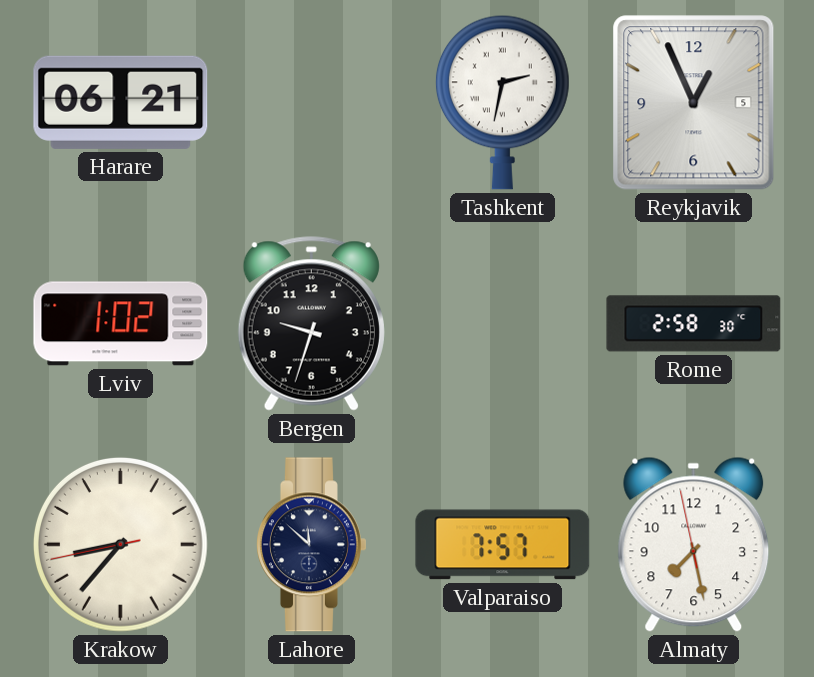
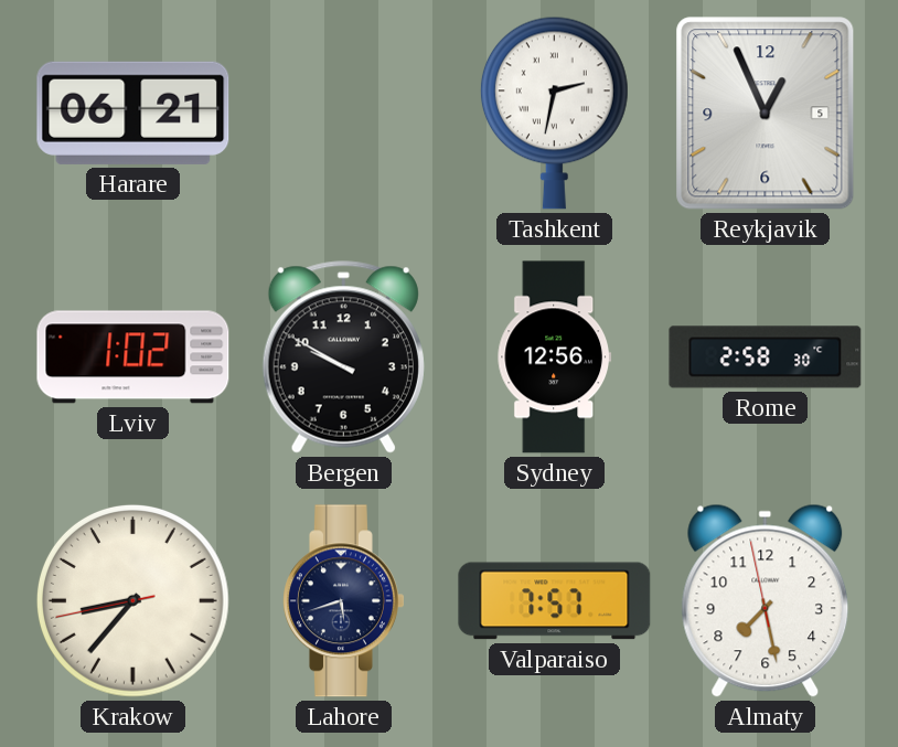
Bergen: 9:33 -> 9:50
Sydney: none -> 12:56
Lahore: 11:52 -> 5:42
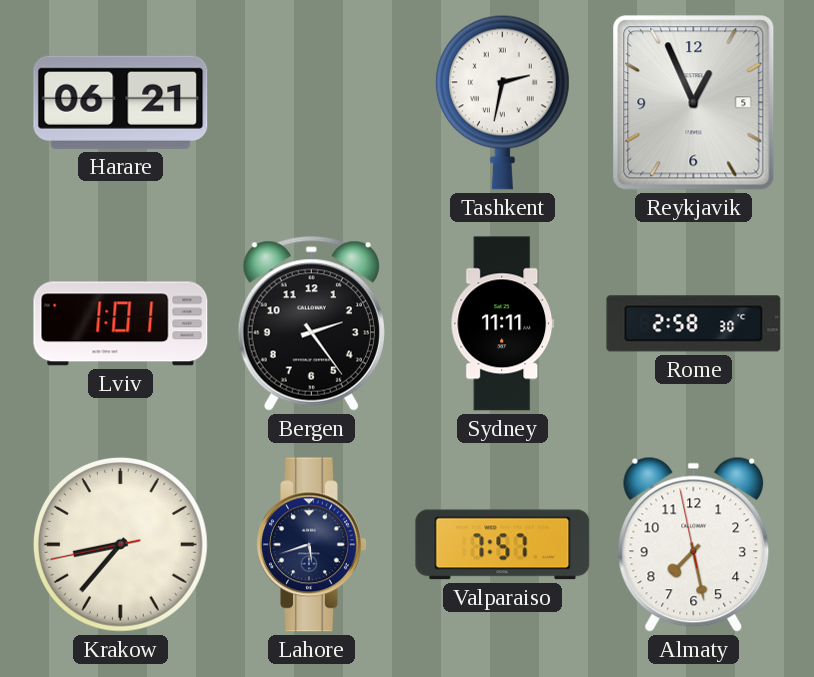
Lviv: 1:02 -> 1:01
Bergen: 9:50 -> 2:24
Sydney: 12:56 -> 11:11
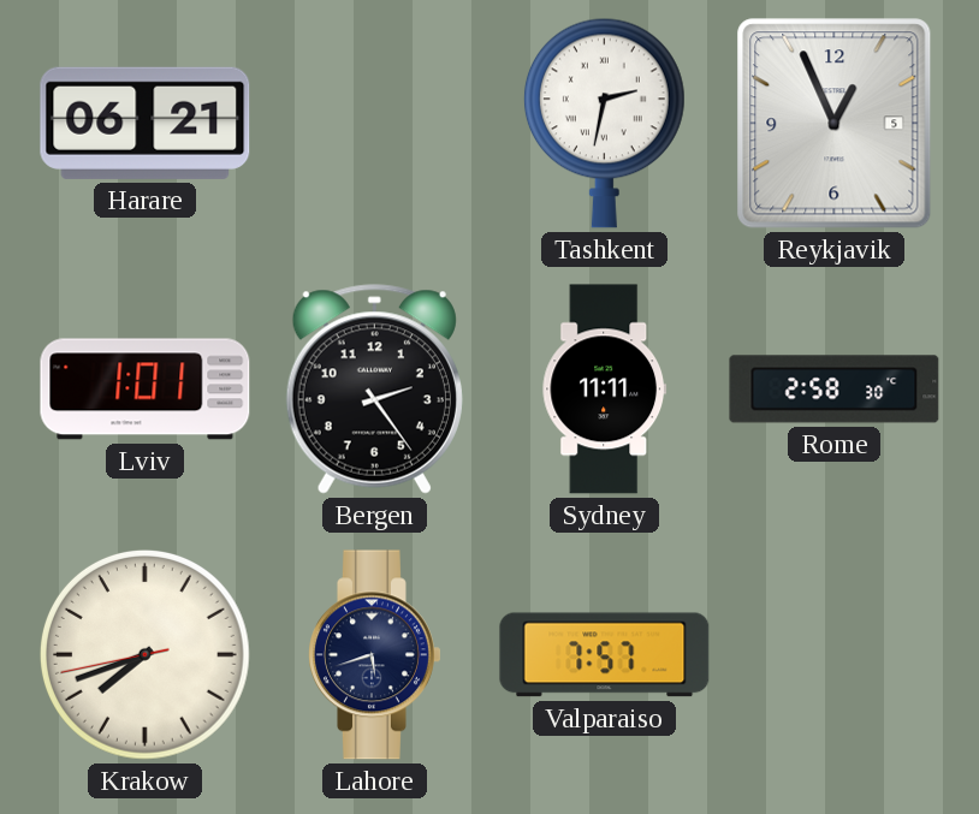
Krakow: 8:36 -> 7:41
Almaty: 7:27 -> none
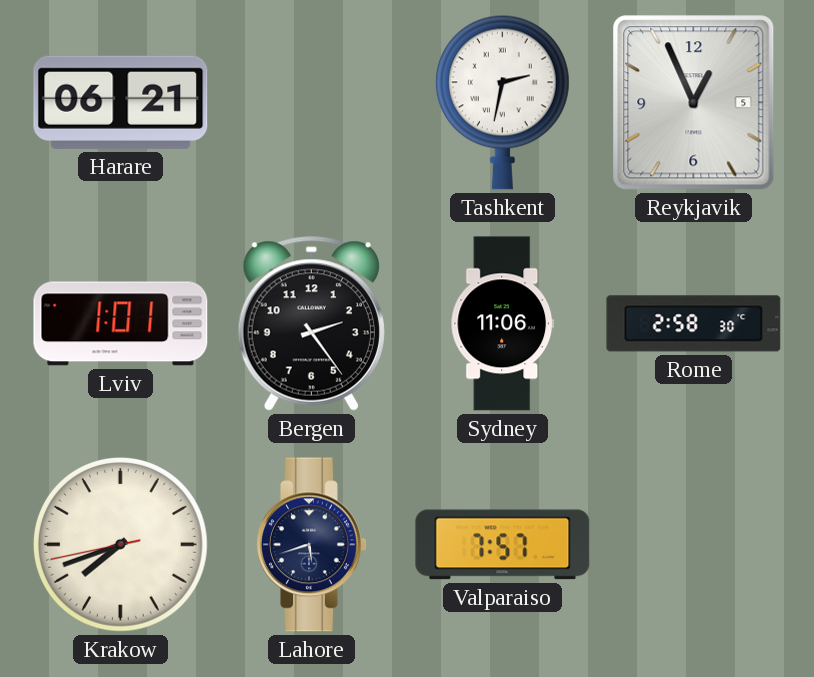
Sydney: 11:11 -> 11:06
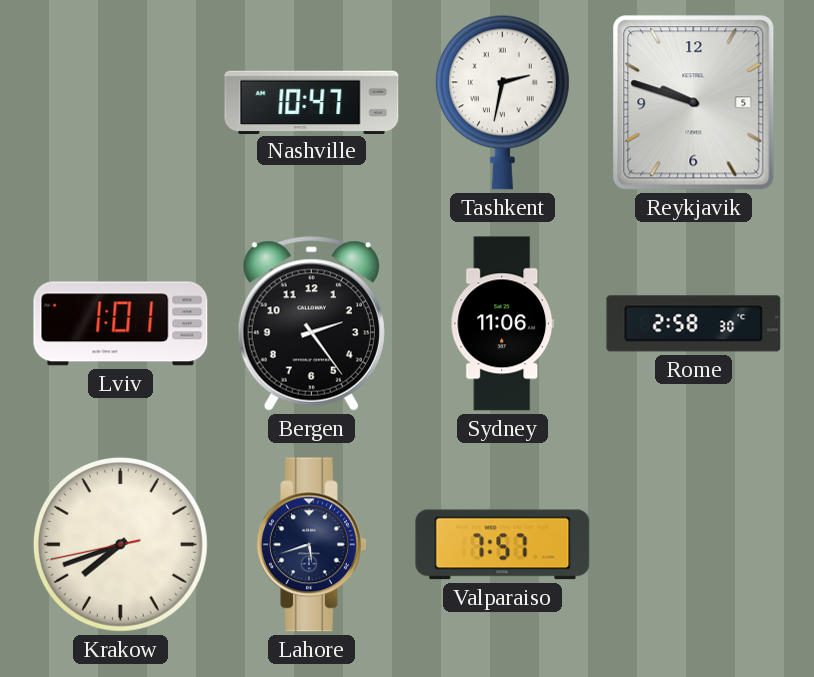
Harare: 06:21 -> none
Nashville: none -> 10:47
Reykjavik: 12:56 -> 9:48
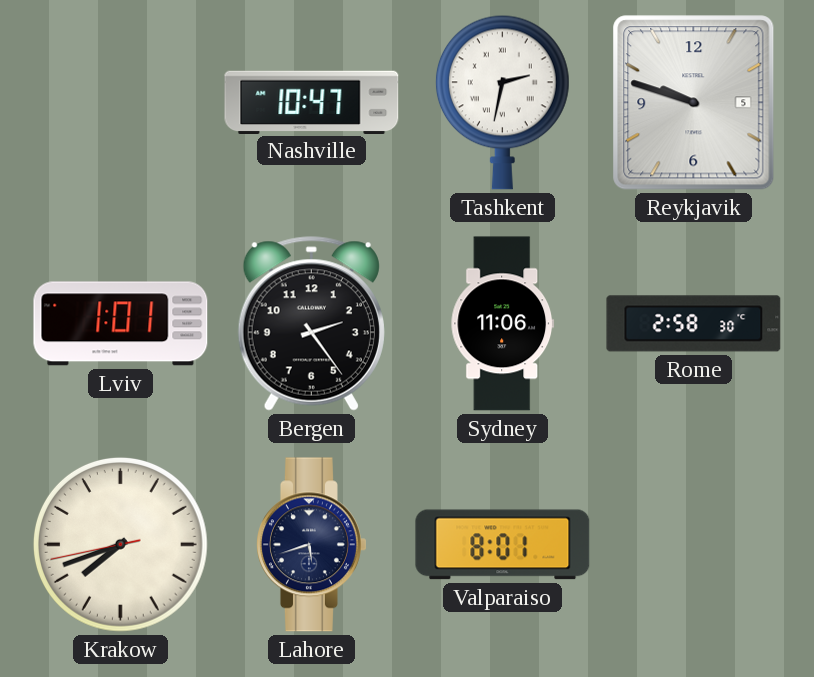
Valparaiso: 7:57 -> 8:01
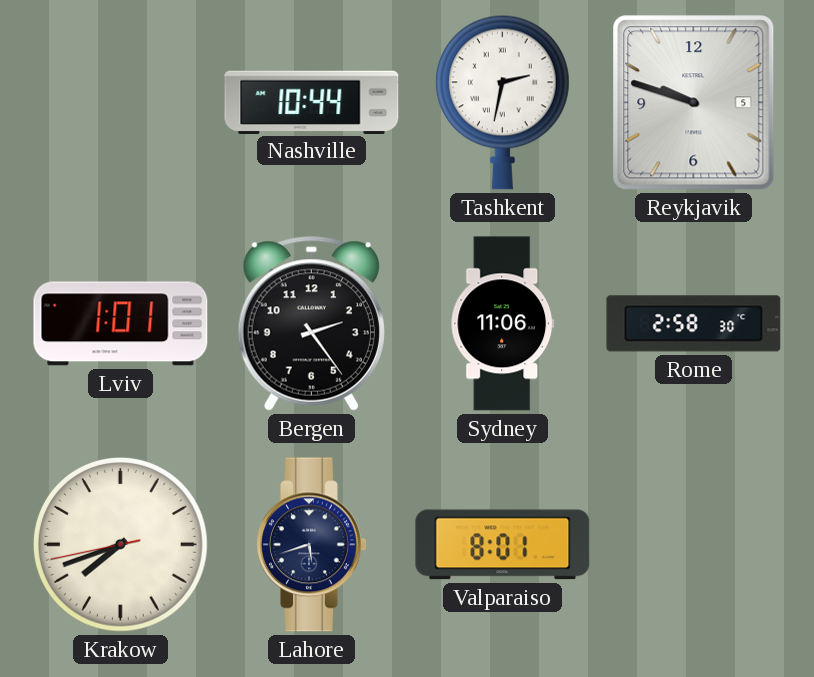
Nashville: 10:47 -> 10:44
